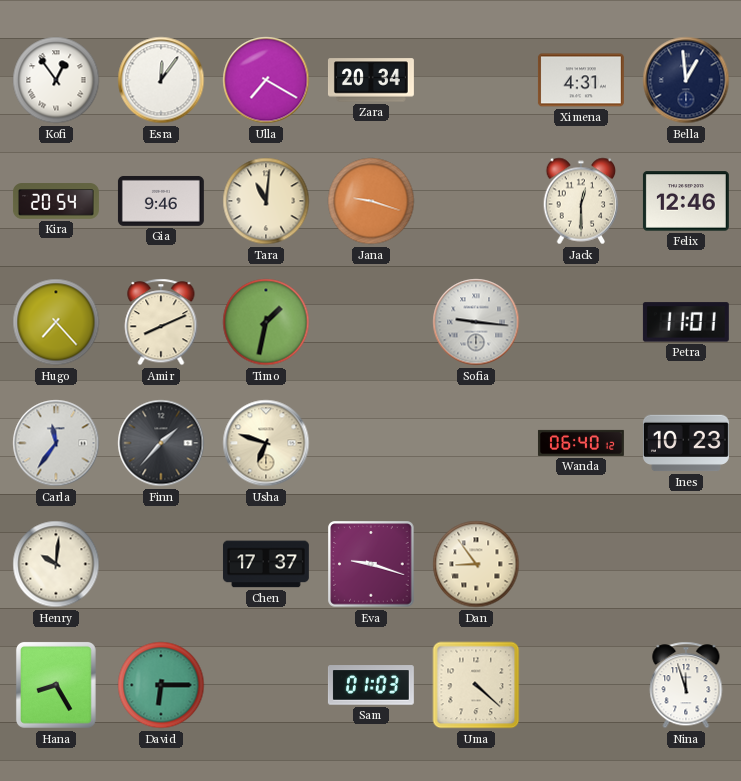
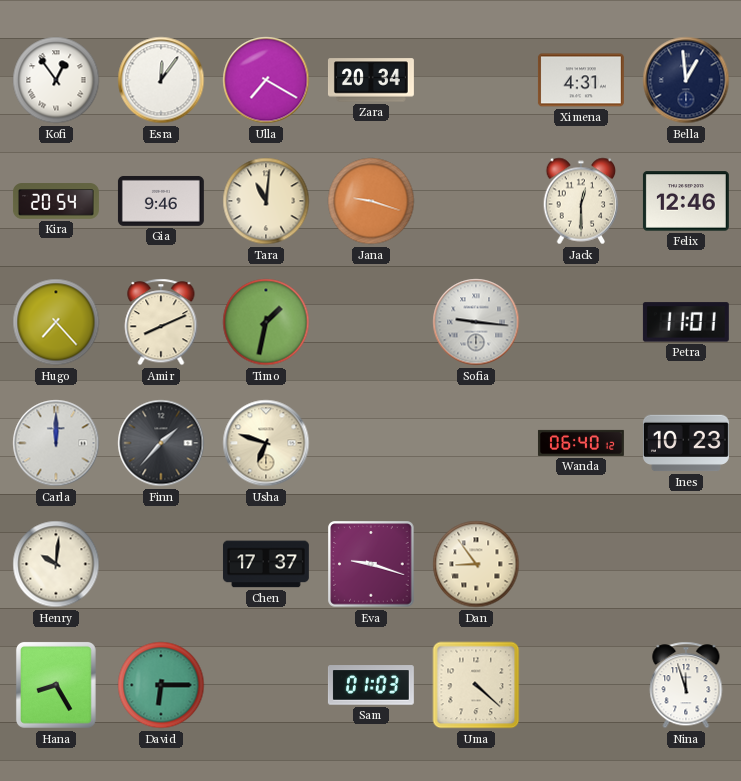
Carla: 11:36 -> 12:00
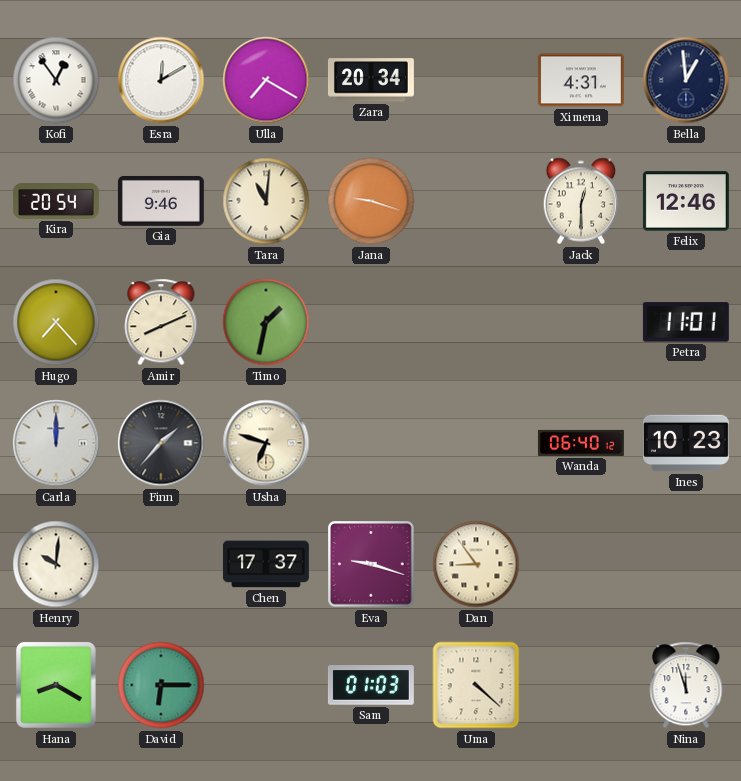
Esra: 12:06 -> 12:10
Sofia: 9:16 -> none
Hana: 8:25 -> 8:20
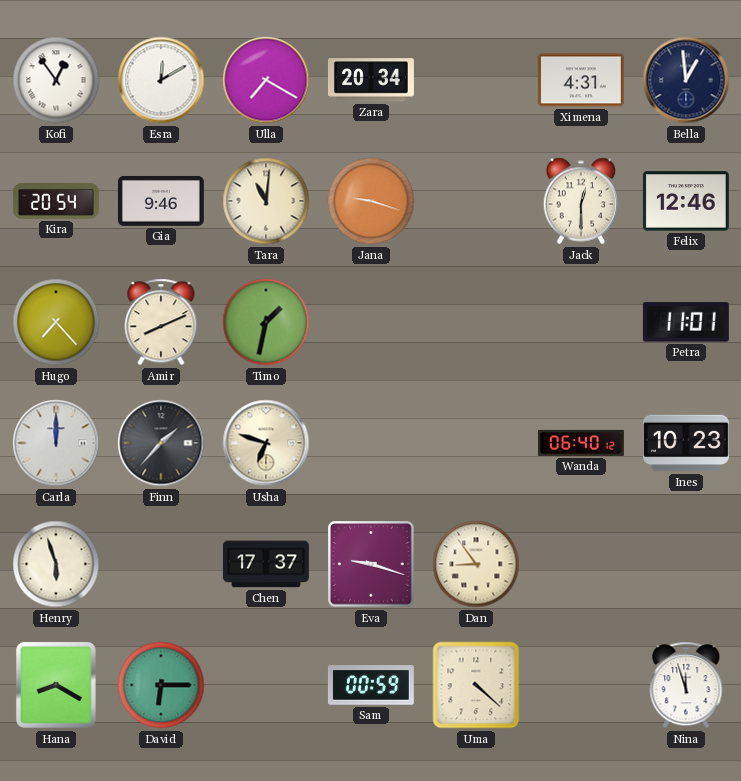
Henry: 10:01 -> 5:57
Sam: 01:03 -> 00:59
